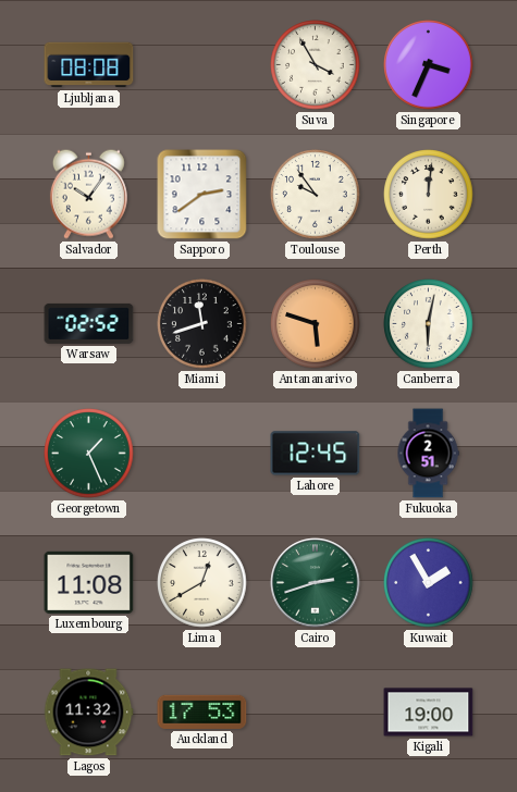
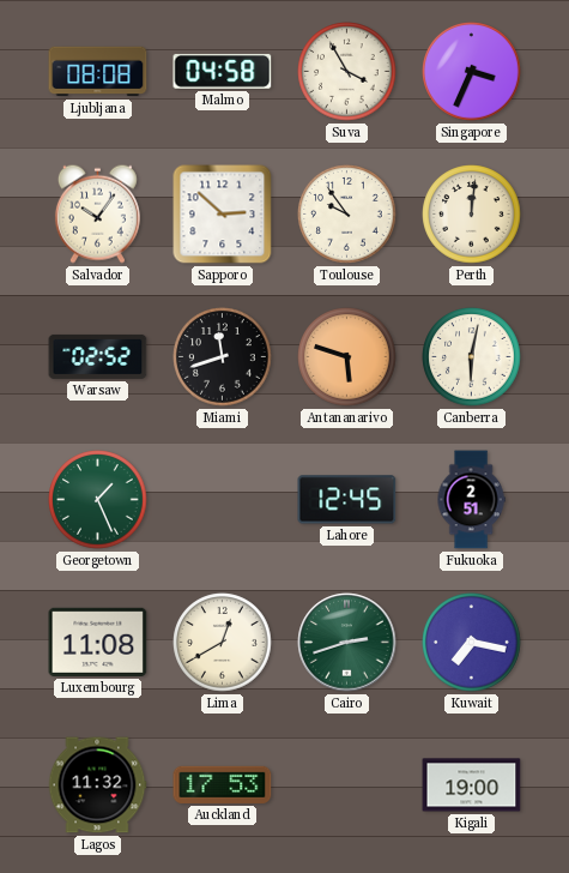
Malmo: none -> 04:58
Sapporo: 2:39 -> 2:52
Kuwait: 1:55 -> 7:17
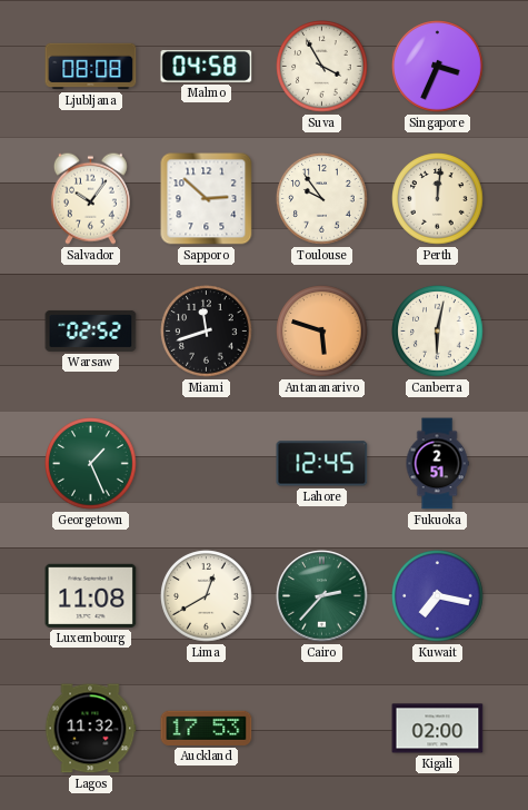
Cairo: 2:42 -> 2:37
Kigali: 19:00 -> 02:00
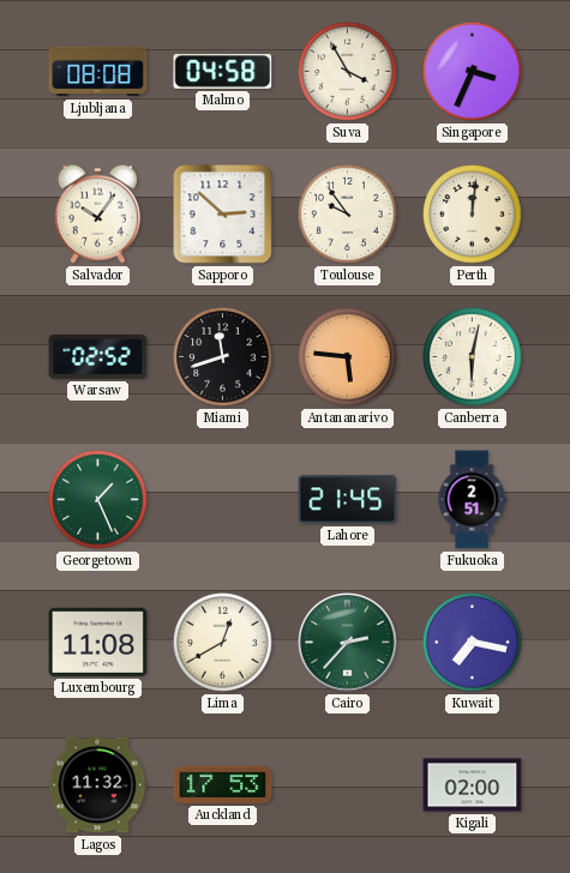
Antananarivo: 5:48 -> 5:46
Lahore: 12:45 -> 21:45
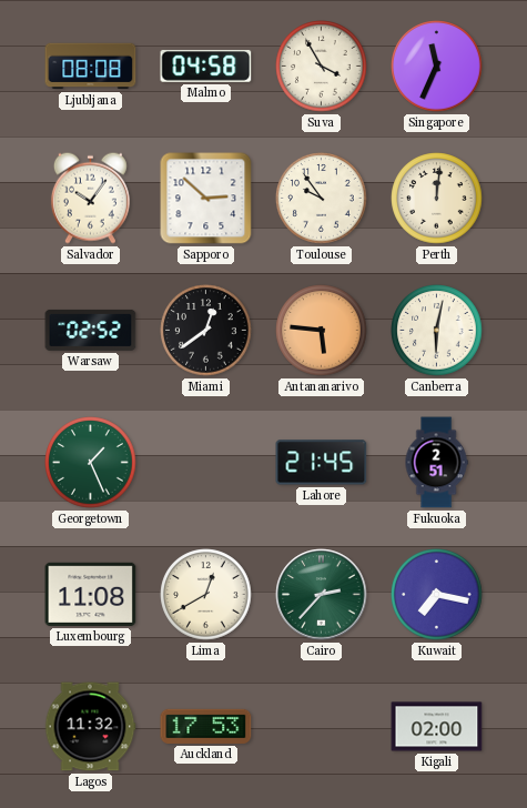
Singapore: 3:34 -> 11:34
Miami: 11:42 -> 12:39
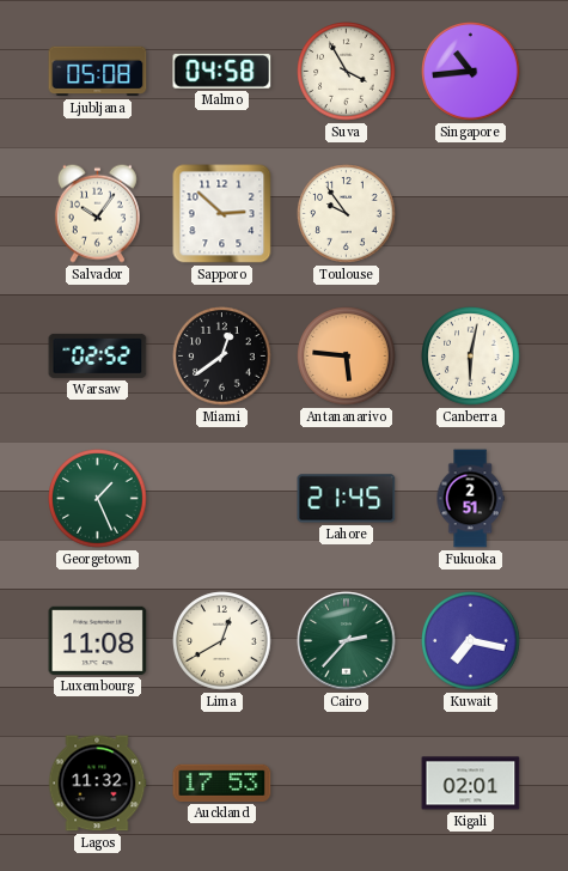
Ljubljana: 08:08 -> 05:08
Singapore: 11:34 -> 10:44
Perth: 12:01 -> none
Kigali: 02:00 -> 02:01
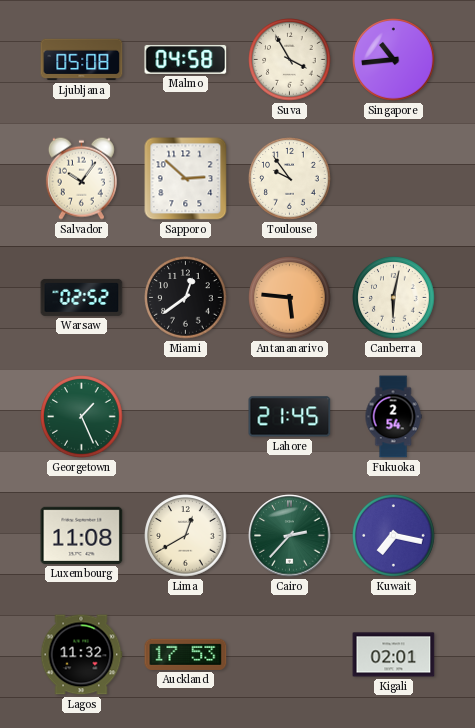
Fukuoka: 2:51 -> 2:54
